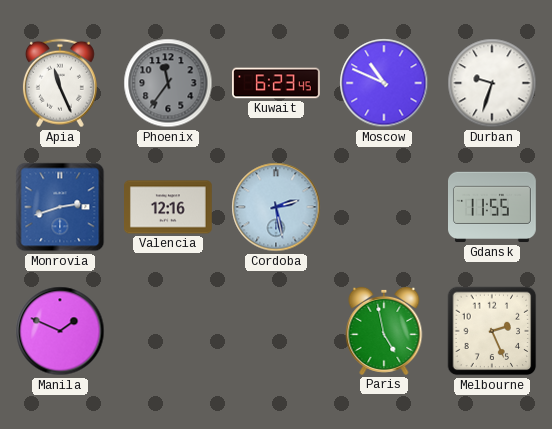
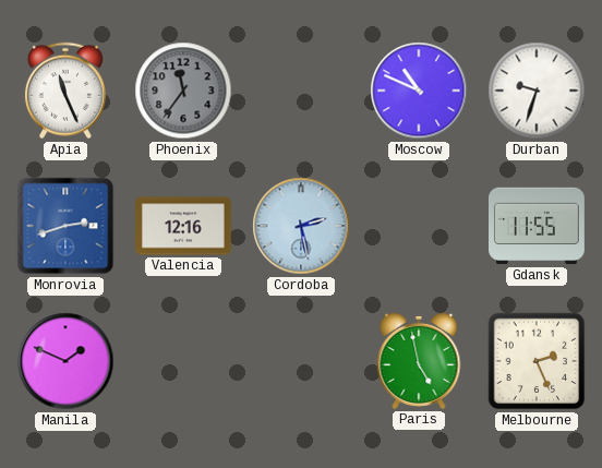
Kuwait: 6:23 -> none
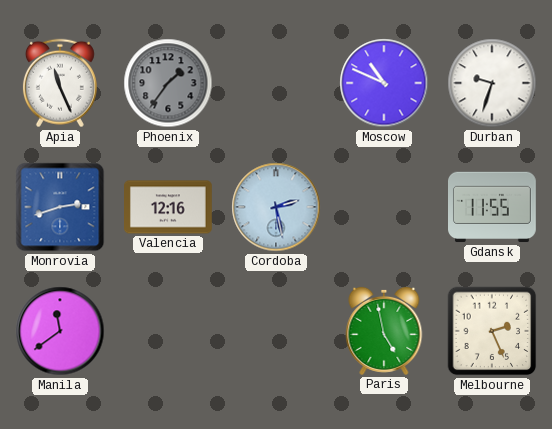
Phoenix: 11:36 -> 1:36
Manila: 1:49 -> 11:39
